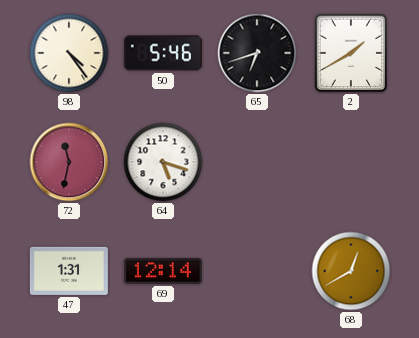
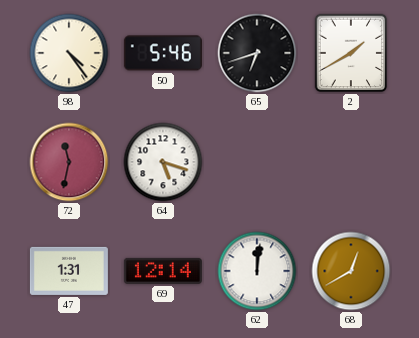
62: none -> 12:01
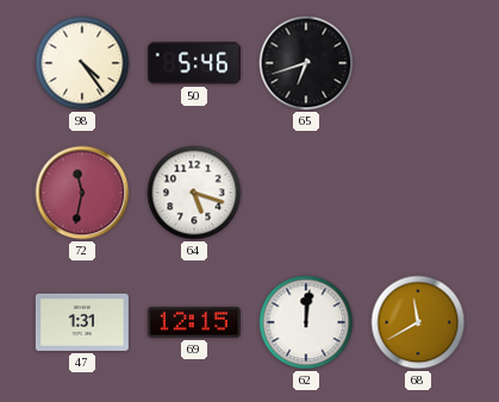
2: 1:40 -> none
69: 12:14 -> 12:15
68: 12:40 -> 11:40
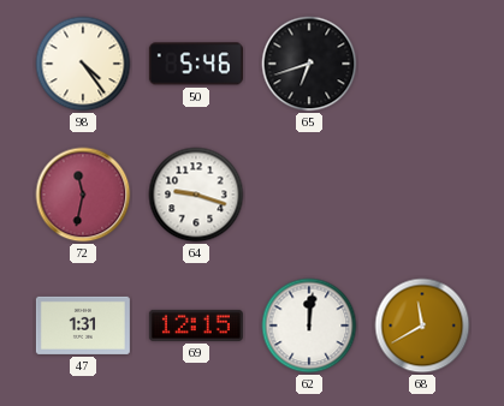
64: 5:18 -> 9:18
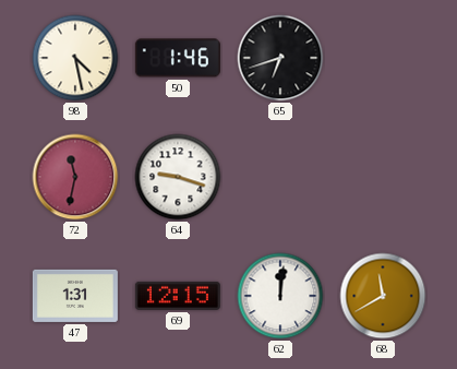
98: 4:24 -> 4:28
50: 5:46 -> 1:46
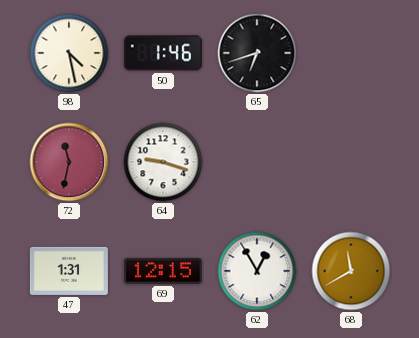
62: 12:01 -> 12:55
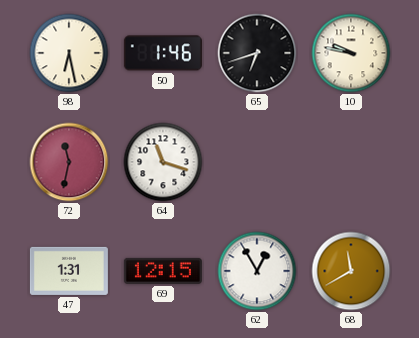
98: 4:28 -> 6:28
10: none -> 9:47
64: 9:18 -> 11:18
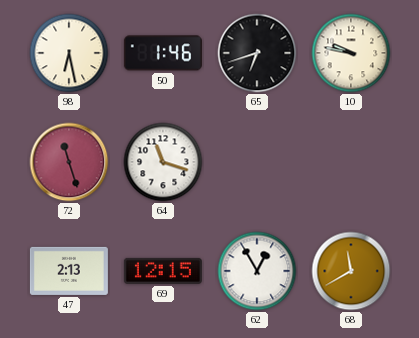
72: 11:32 -> 11:27
47: 1:31 -> 2:13
